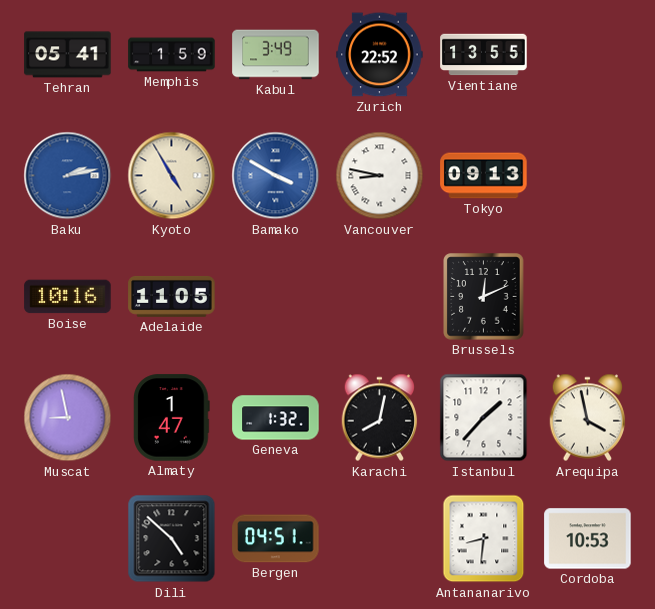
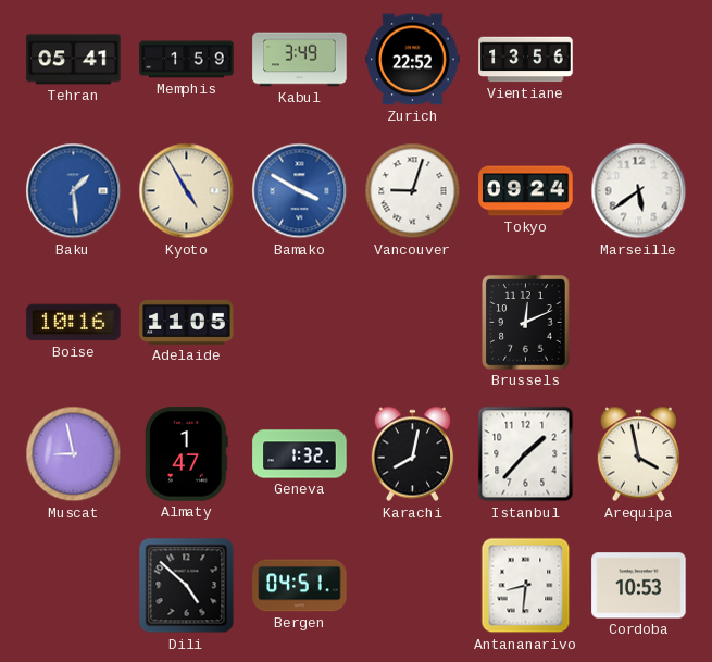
Vientiane: 13:55 -> 13:56
Baku: 2:13 -> 1:29
Vancouver: 8:47 -> 9:03
Tokyo: 09:13 -> 09:24
Marseille: none -> 5:39
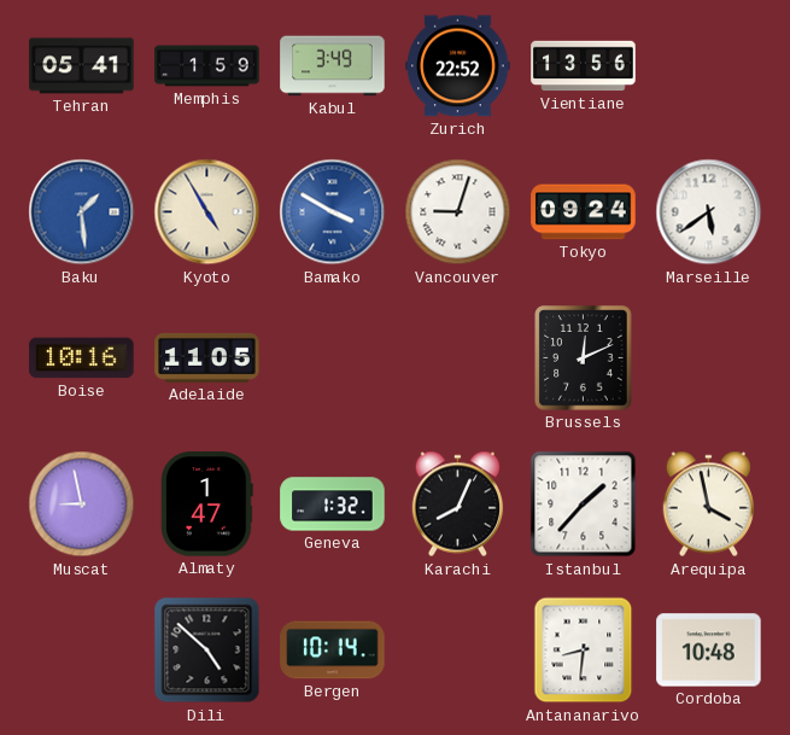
Karachi: 8:02 -> 8:04
Bergen: 04:51 -> 10:14
Cordoba: 10:53 -> 10:48
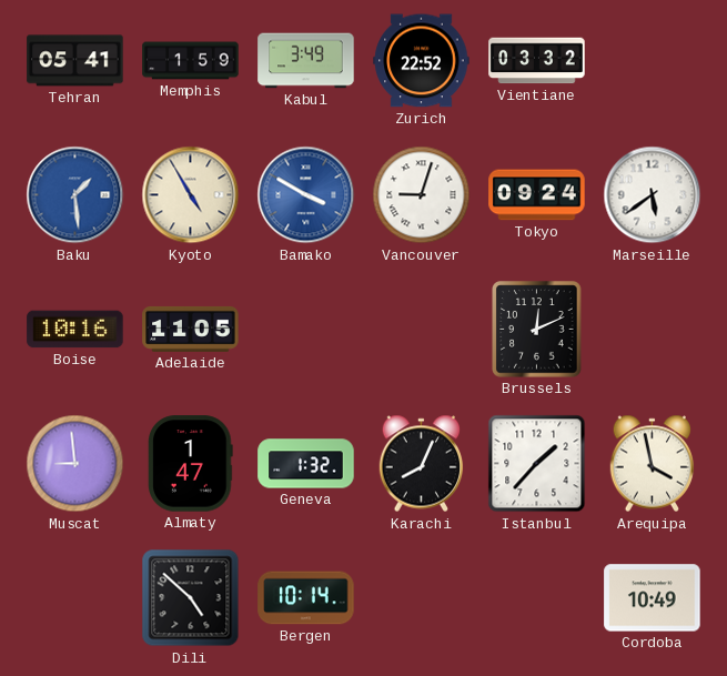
Vientiane: 13:56 -> 03:32
Muscat: 8:58 -> 8:59
Antananarivo: 8:31 -> none
Cordoba: 10:48 -> 10:49
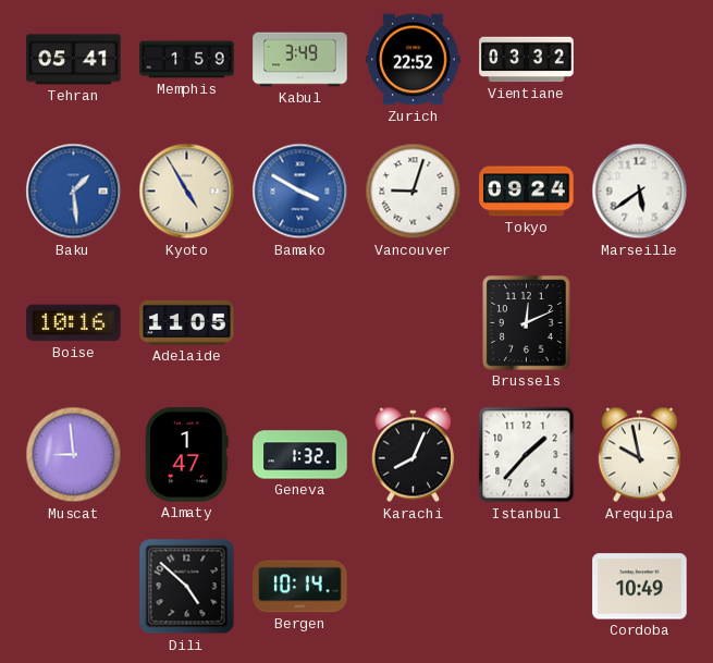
Arequipa: 3:58 -> 9:58
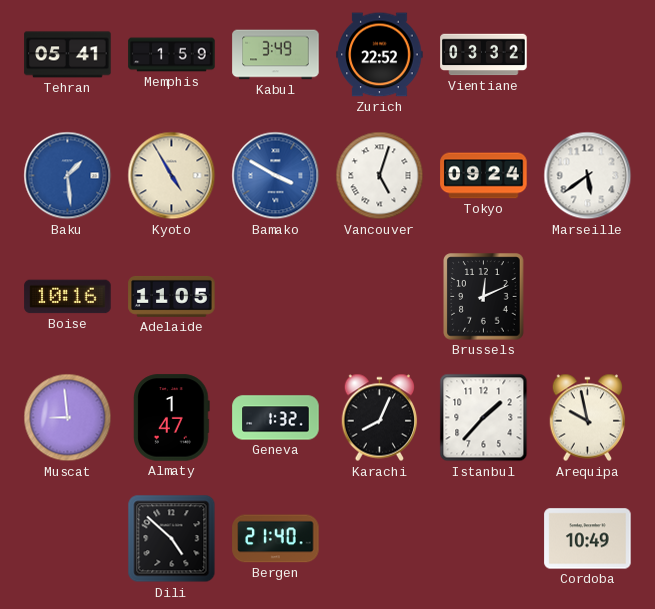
Vancouver: 9:03 -> 5:03
Bergen: 10:14 -> 21:40
